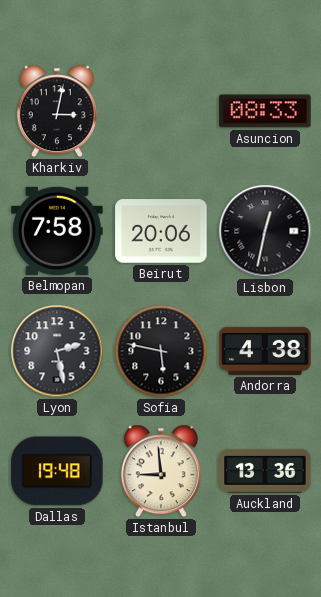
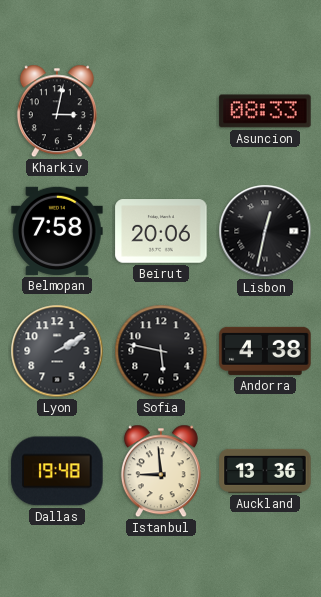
Lyon: 2:28 -> 2:10
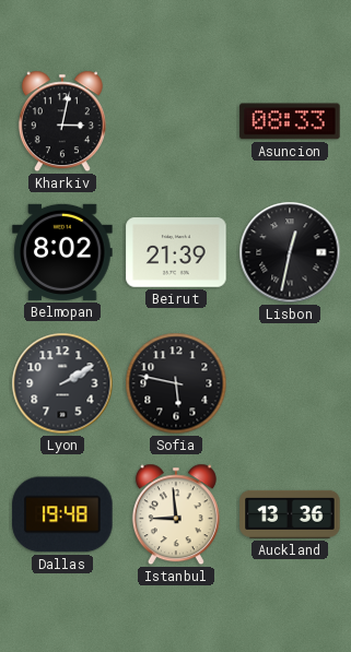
Belmopan: 7:58 -> 8:02
Beirut: 20:06 -> 21:39
Andorra: 4:38 -> none
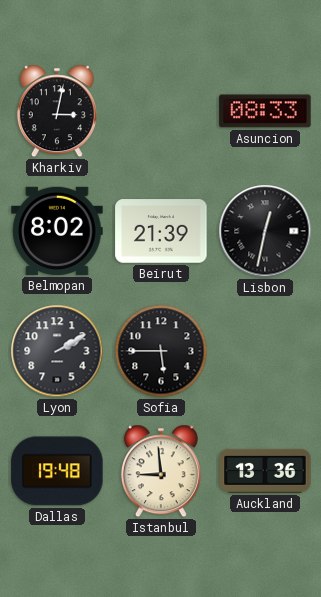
Sofia: 5:47 -> 5:45
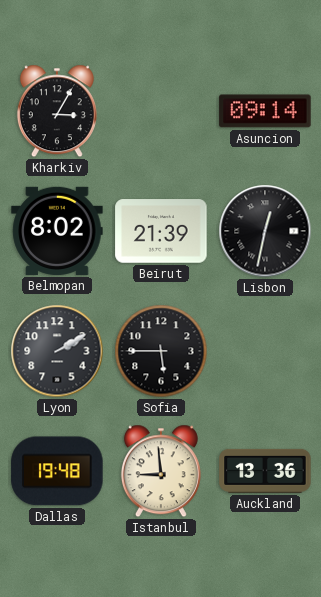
Kharkiv: 3:02 -> 3:05
Asuncion: 08:33 -> 09:14
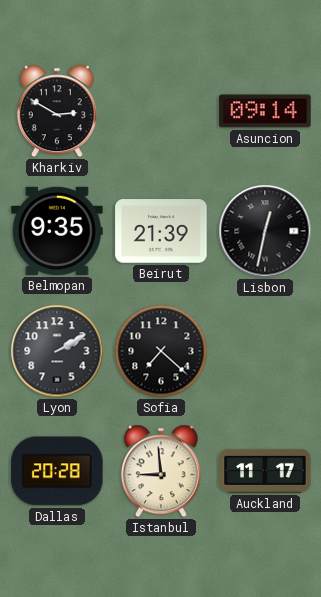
Kharkiv: 3:05 -> 2:50
Belmopan: 8:02 -> 9:35
Sofia: 5:45 -> 7:22
Dallas: 19:48 -> 20:28
Auckland: 13:36 -> 11:17
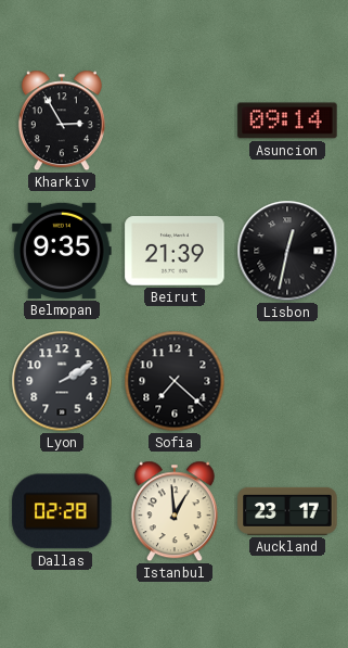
Kharkiv: 2:50 -> 2:55
Dallas: 20:28 -> 02:28
Istanbul: 8:59 -> 12:59
Auckland: 11:17 -> 23:17
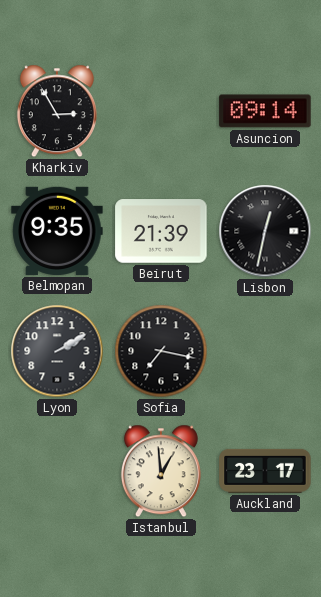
Sofia: 7:22 -> 7:17
Dallas: 02:28 -> none
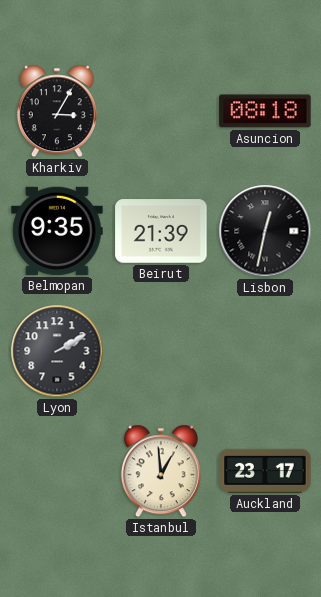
Kharkiv: 2:55 -> 3:05
Asuncion: 09:14 -> 08:18
Sofia: 7:17 -> none
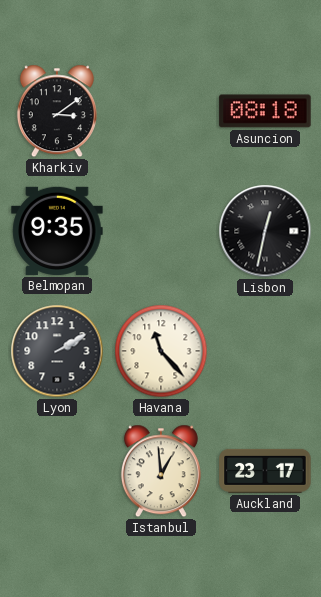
Kharkiv: 3:05 -> 3:09
Beirut: 21:39 -> none
Havana: none -> 11:23
